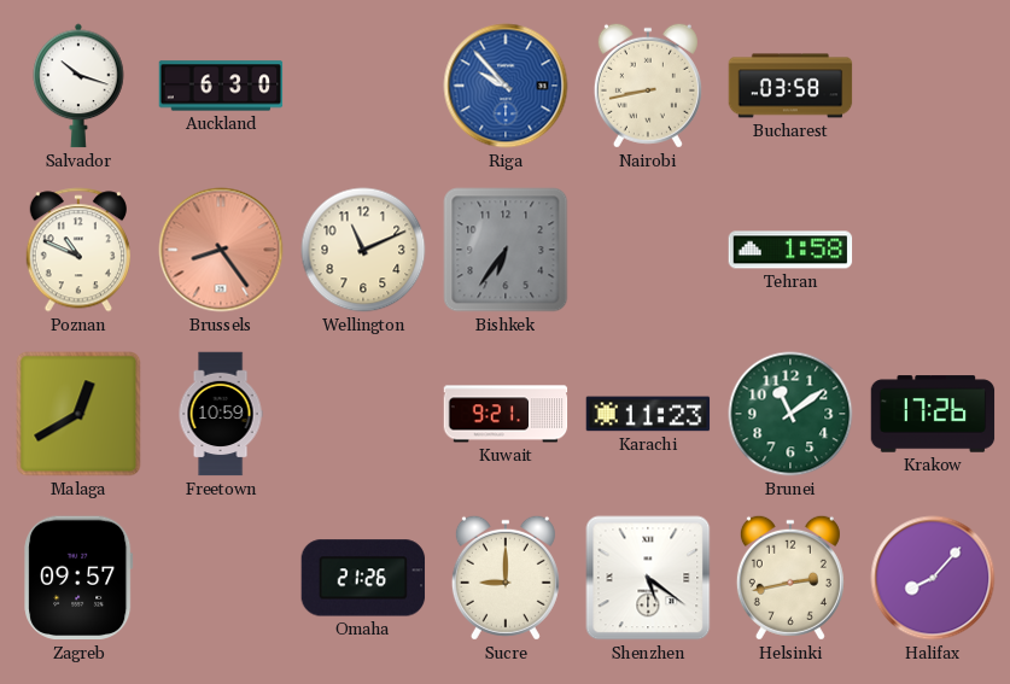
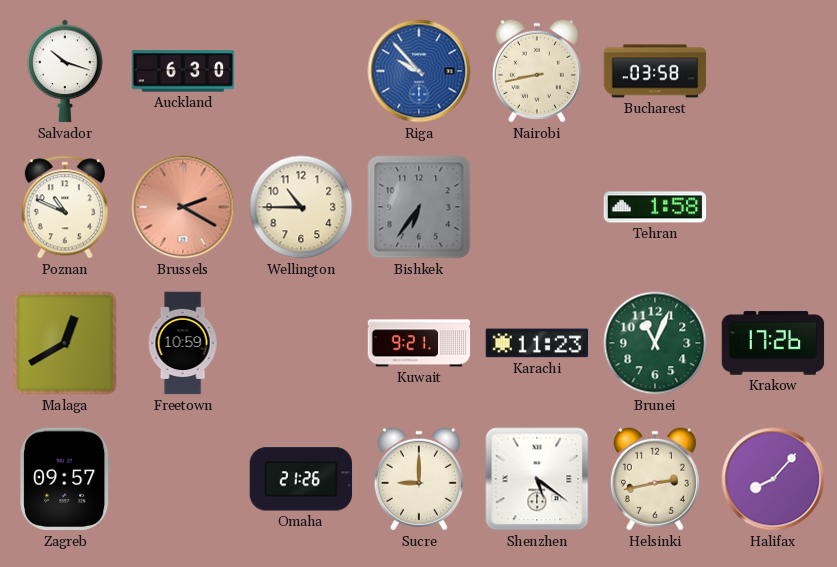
Brussels: 8:24 -> 2:20
Wellington: 11:11 -> 10:45
Brunei: 11:09 -> 11:04
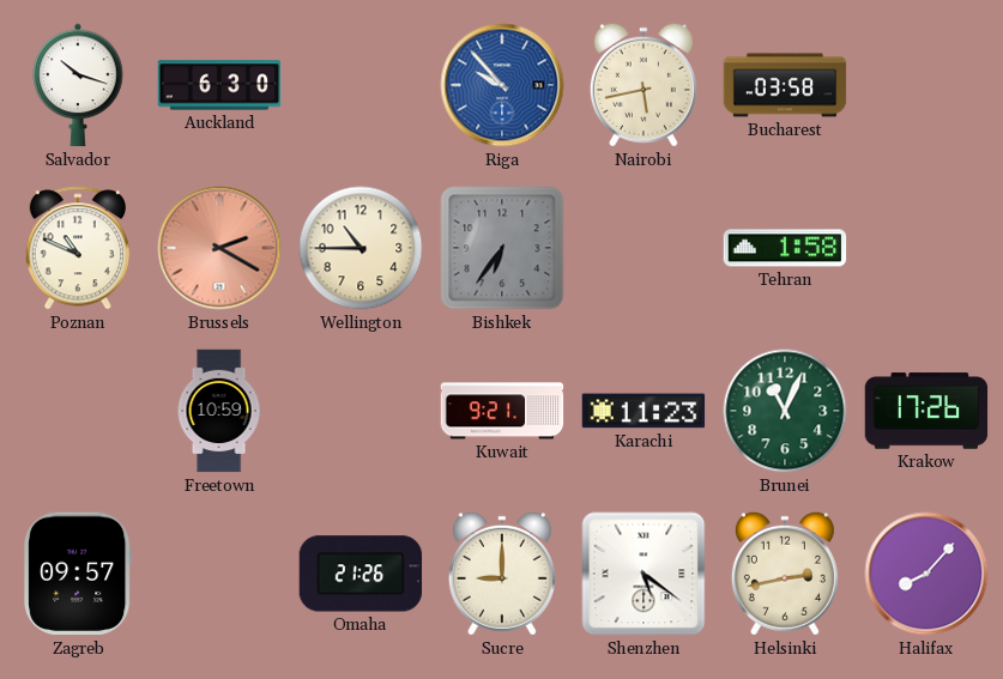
Nairobi: 8:43 -> 5:43
Malaga: 12:40 -> none
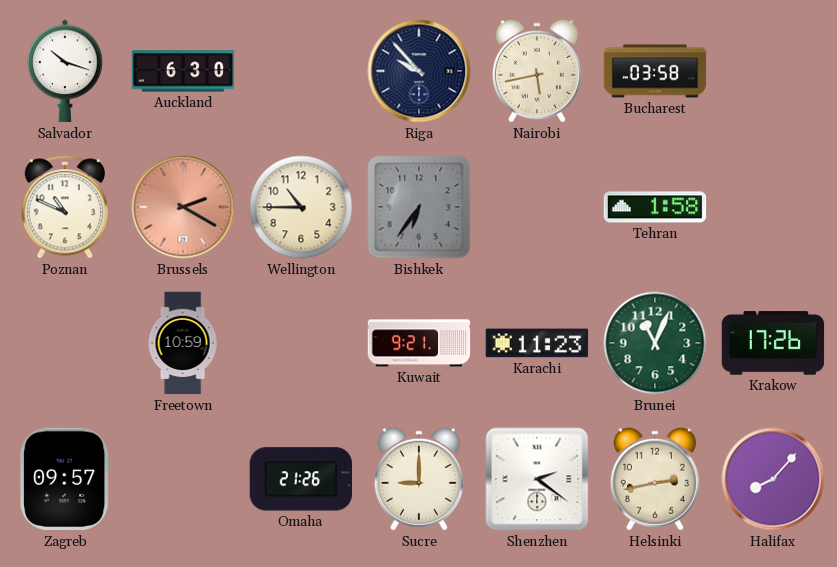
Riga dial: blue -> navy
Shenzhen: 5:21 -> 2:21
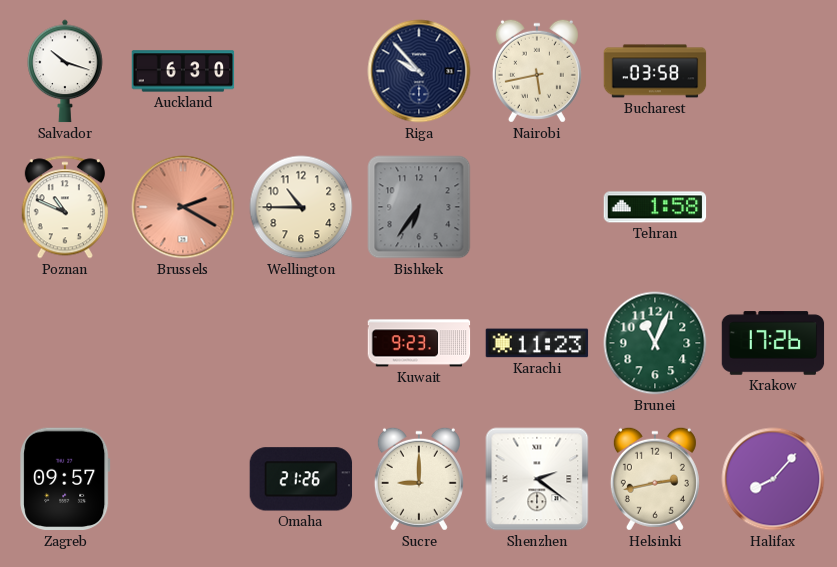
Freetown: 10:59 -> none
Kuwait: 9:21 -> 9:23
